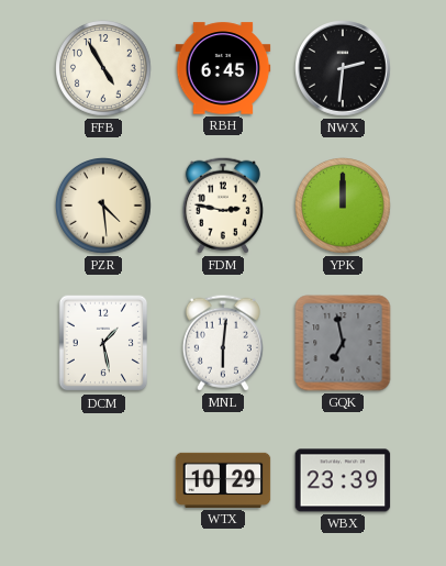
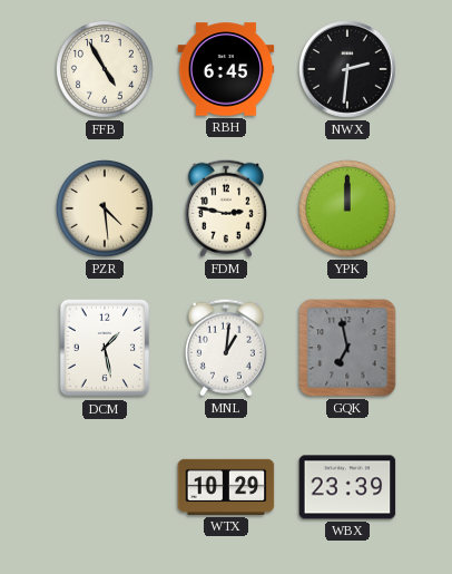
MNL: 6:01 -> 1:01
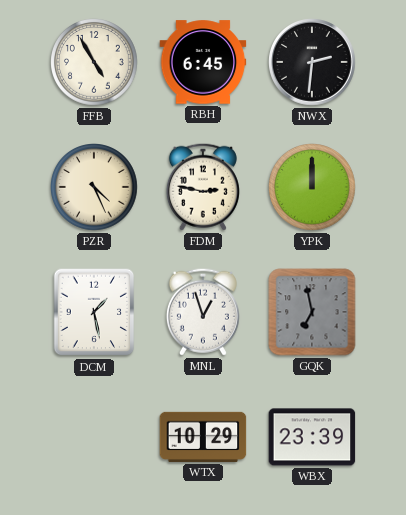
PZR: 4:29 -> 4:26
MNL: 1:01 -> 12:57
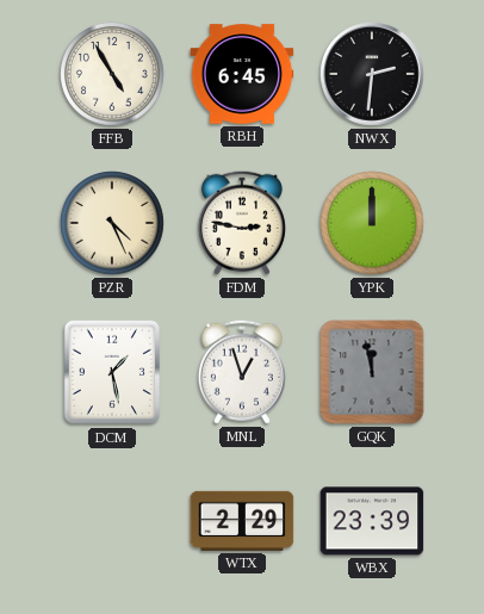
GQK: 6:58 -> 11:58
WTX: 10:29 -> 2:29
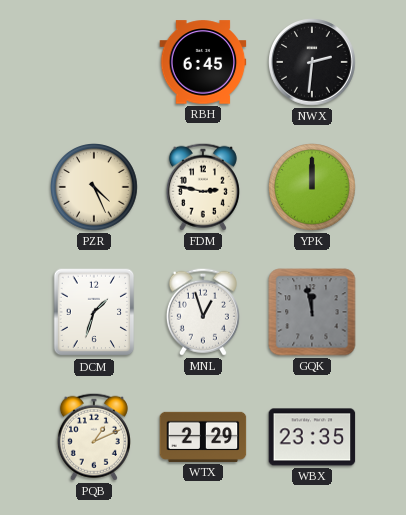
FFB: 4:55 -> none
DCM: 1:28 -> 1:33
PQB: none -> 1:11
WBX: 23:39 -> 23:35
